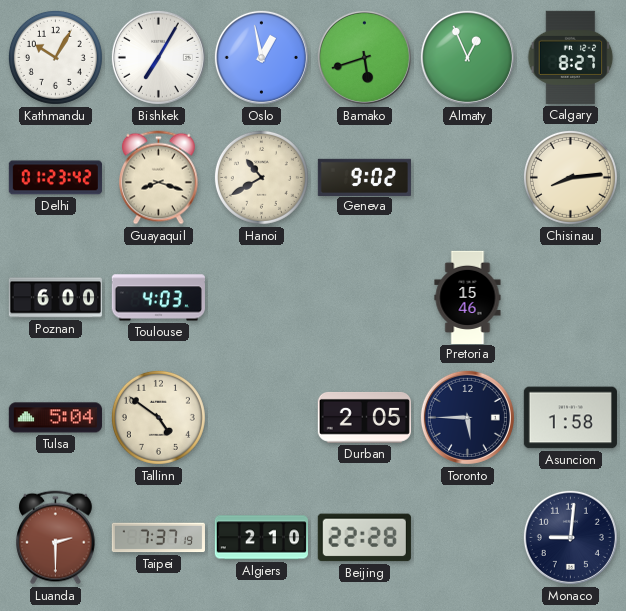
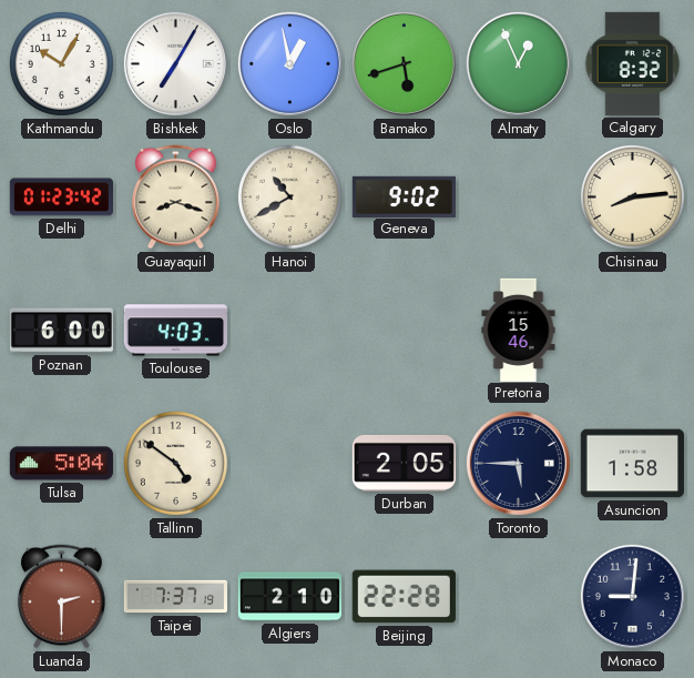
Calgary: 8:27 -> 8:32
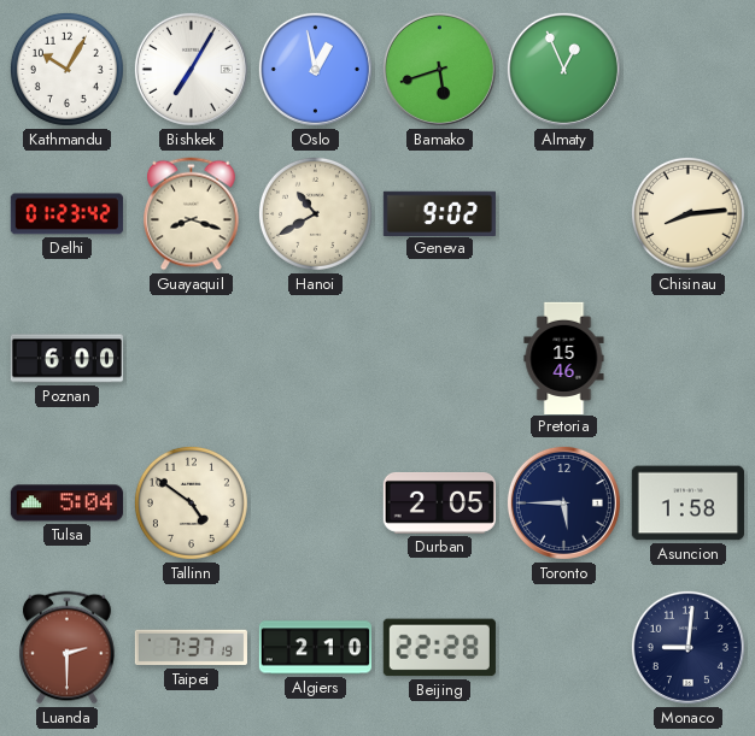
Calgary: 8:32 -> none
Toulouse: 4:03 -> none
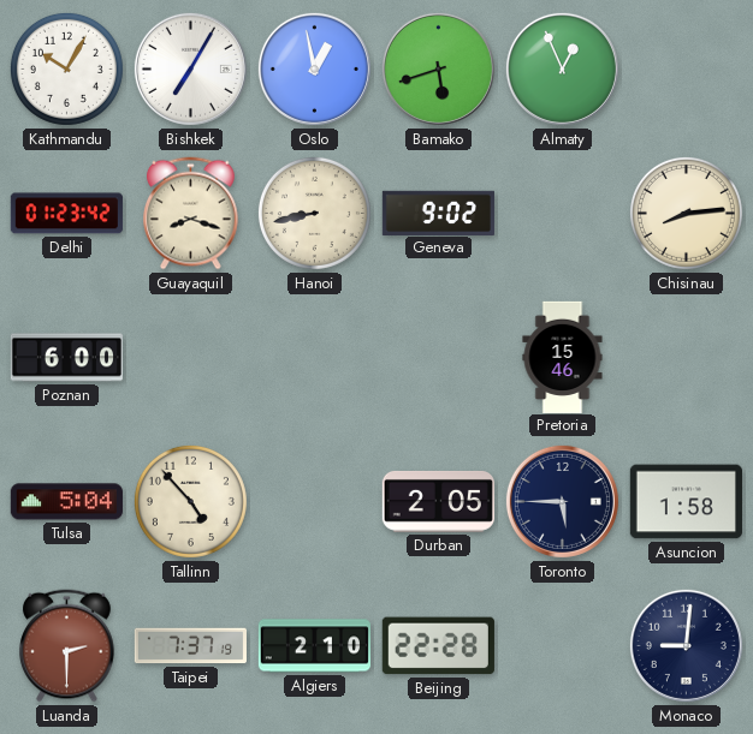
Hanoi: 10:40 -> 8:43
Tallinn: 4:51 -> 4:53
